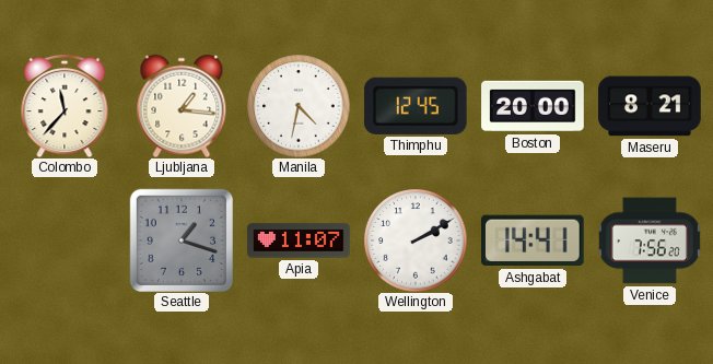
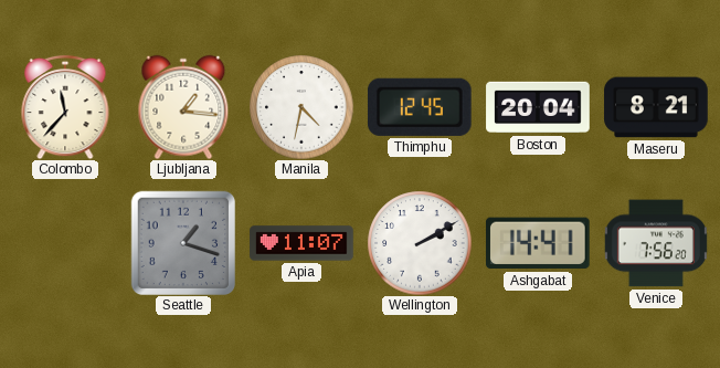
Boston: 20:00 -> 20:04
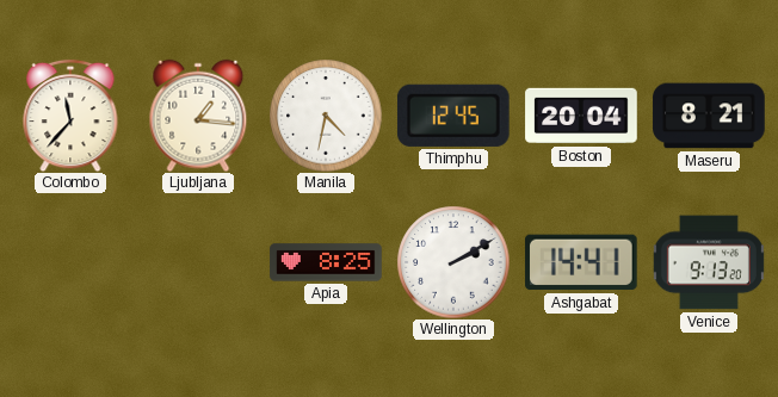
Seattle: 1:18 -> none
Apia: 11:07 -> 8:25
Venice: 7:56 -> 9:13
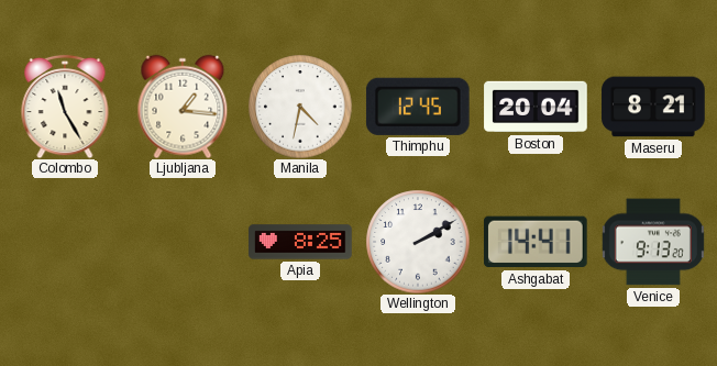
Colombo: 11:37 -> 11:25
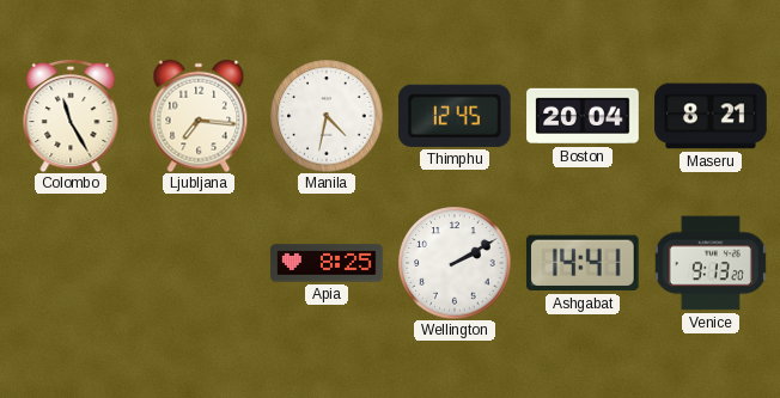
Ljubljana: 1:16 -> 7:16
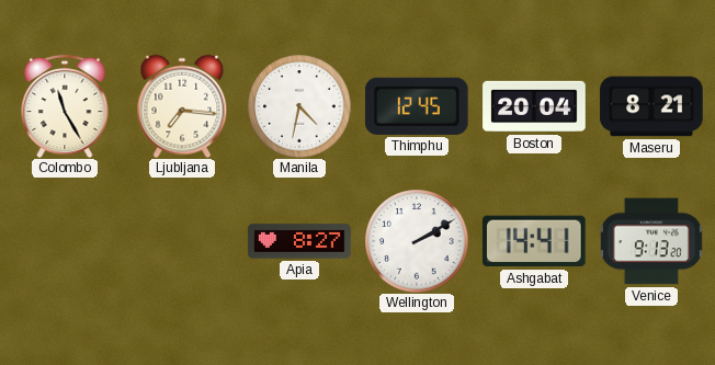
Apia: 8:25 -> 8:27
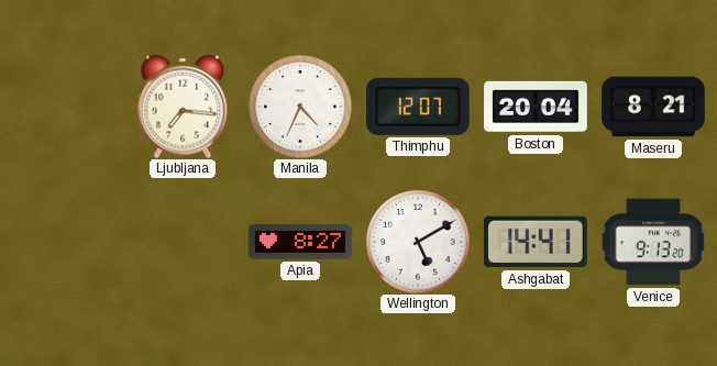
Colombo: 11:25 -> none
Manila: 4:32 -> 4:34
Thimphu: 12:45 -> 12:07
Wellington: 2:10 -> 5:10
